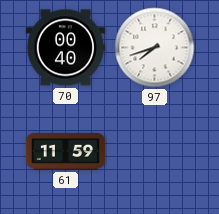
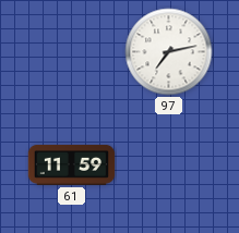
70: 00:40 -> none
97: 7:42 -> 7:13
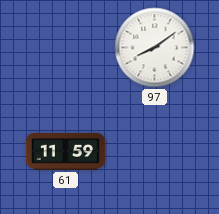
97: 7:13 -> 8:09
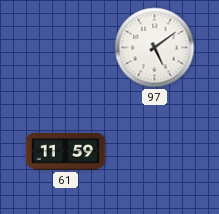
97: 8:09 -> 5:09
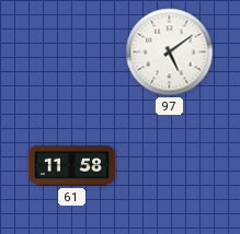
61: 11:59 -> 11:58
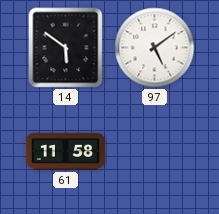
14: none -> 5:51
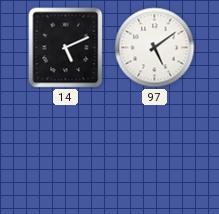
14: 5:51 -> 5:11
61: 11:58 -> none
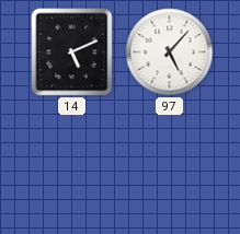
97: 5:09 -> 5:07
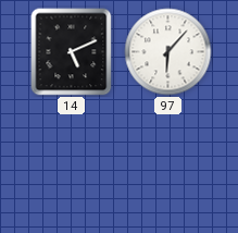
97: 5:07 -> 6:07
